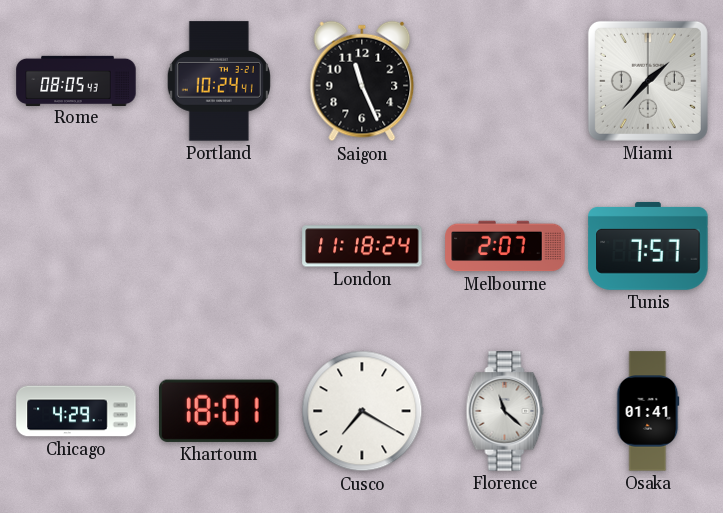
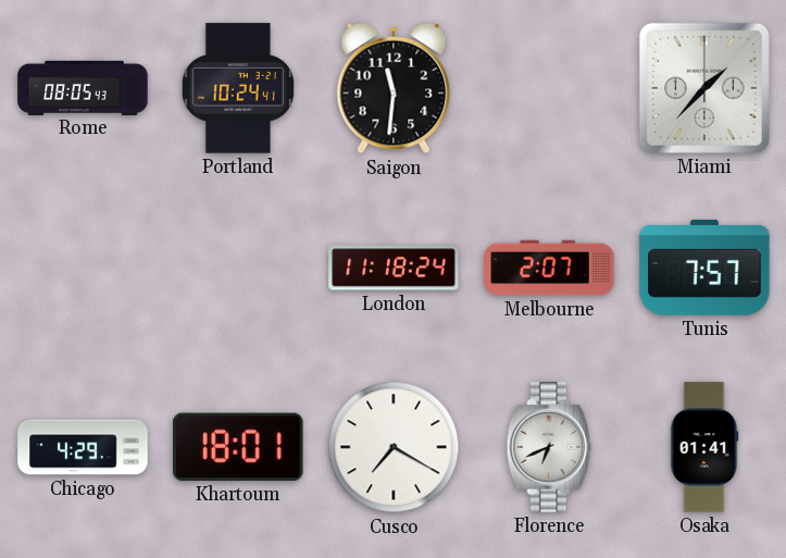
Saigon: 11:26 -> 11:31
Florence: 11:22 -> 6:41
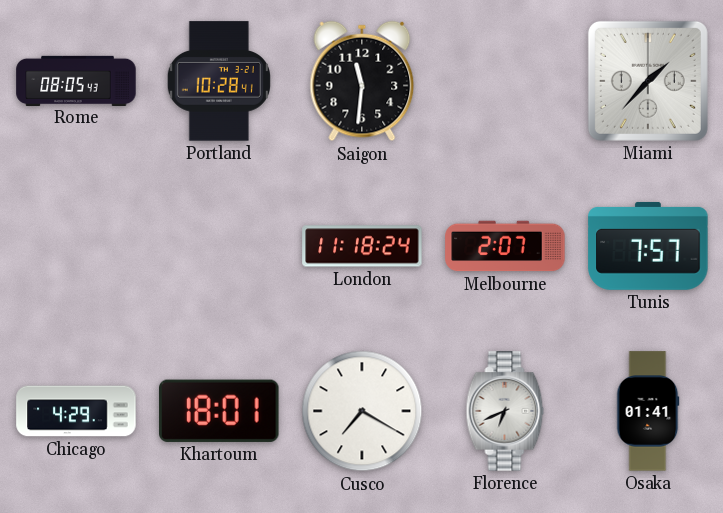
Portland: 10:24 -> 10:28
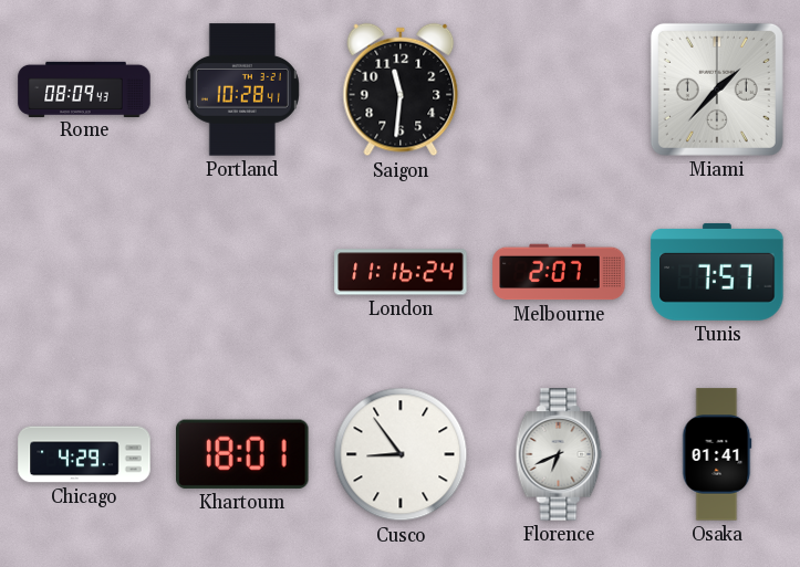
Rome: 08:05 -> 08:09
London: 11:18 -> 11:16
Cusco: 7:20 -> 8:54
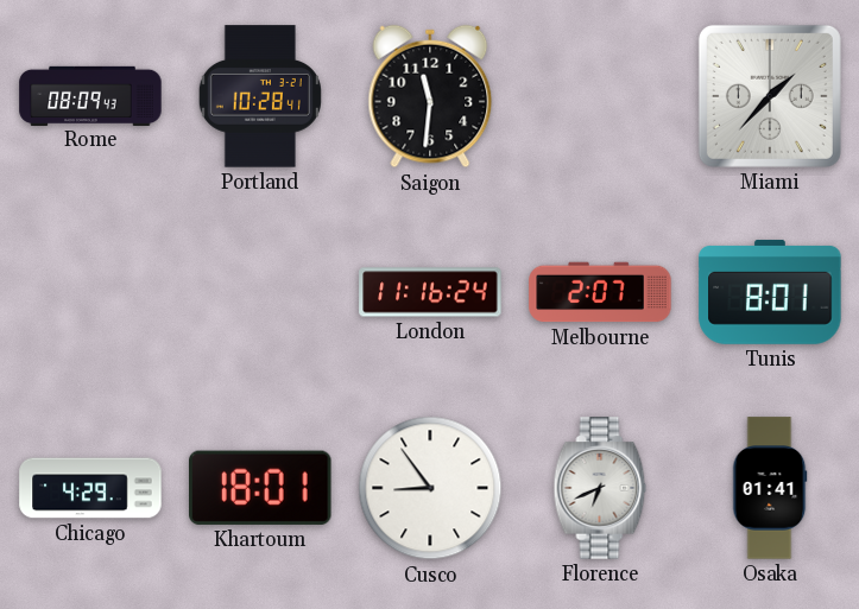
Tunis: 7:57 -> 8:01
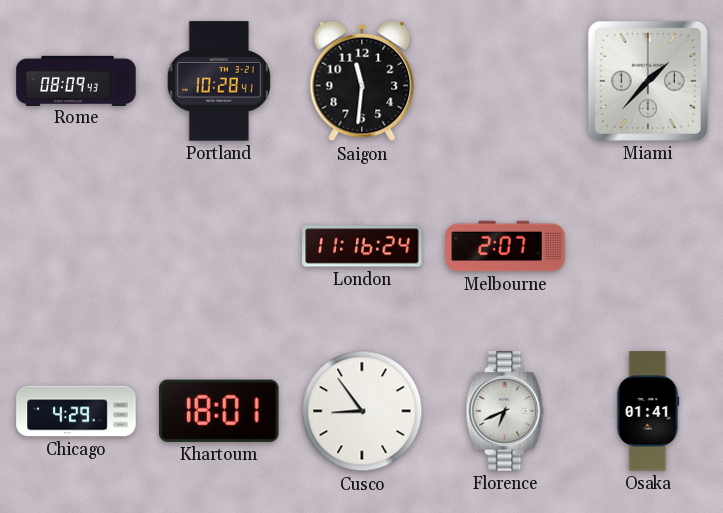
Tunis: 8:01 -> none
